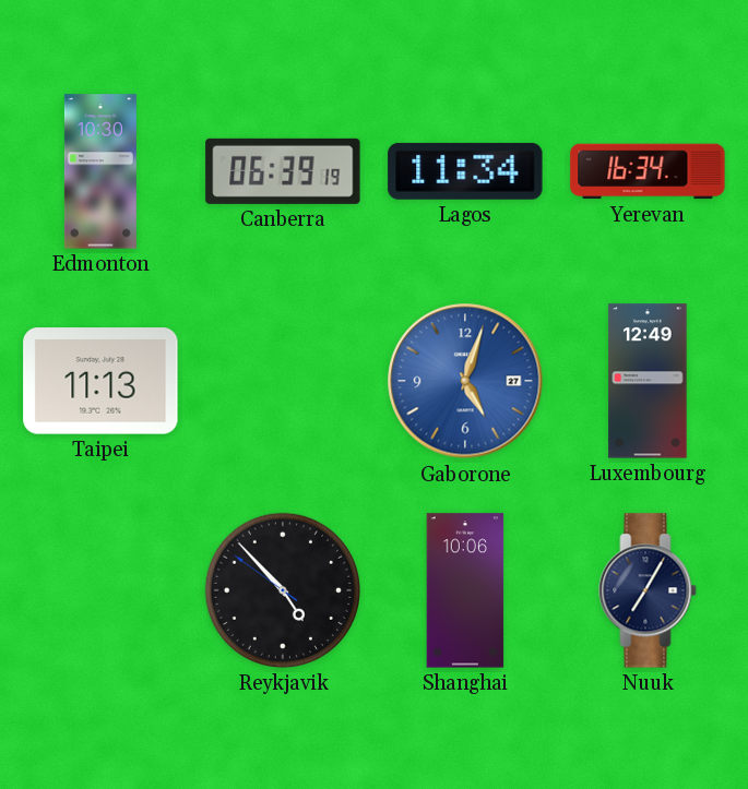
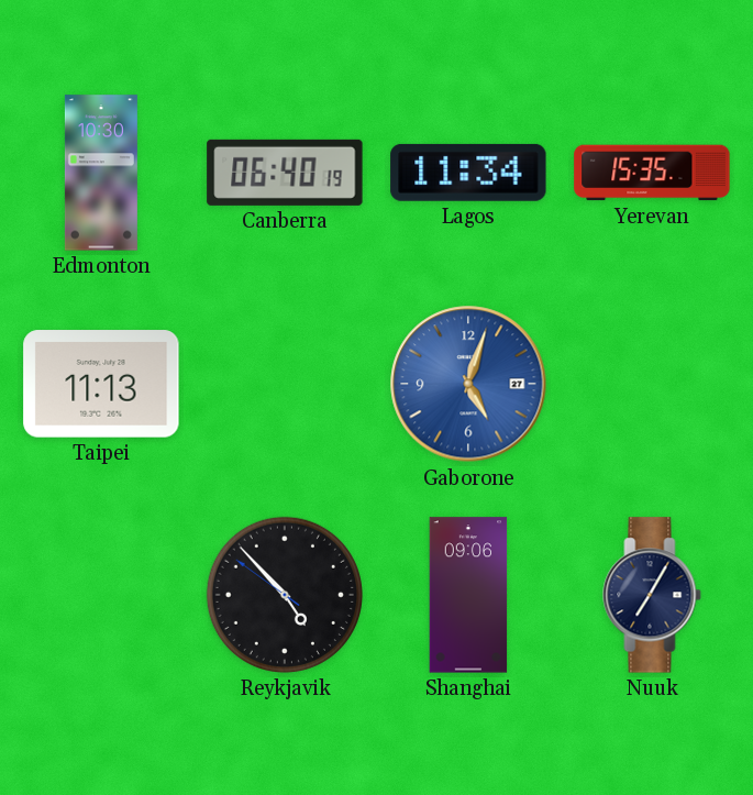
Canberra: 06:39 -> 06:40
Yerevan: 16:34 -> 15:35
Luxembourg: 12:49 -> none
Shanghai: 10:06 -> 09:06
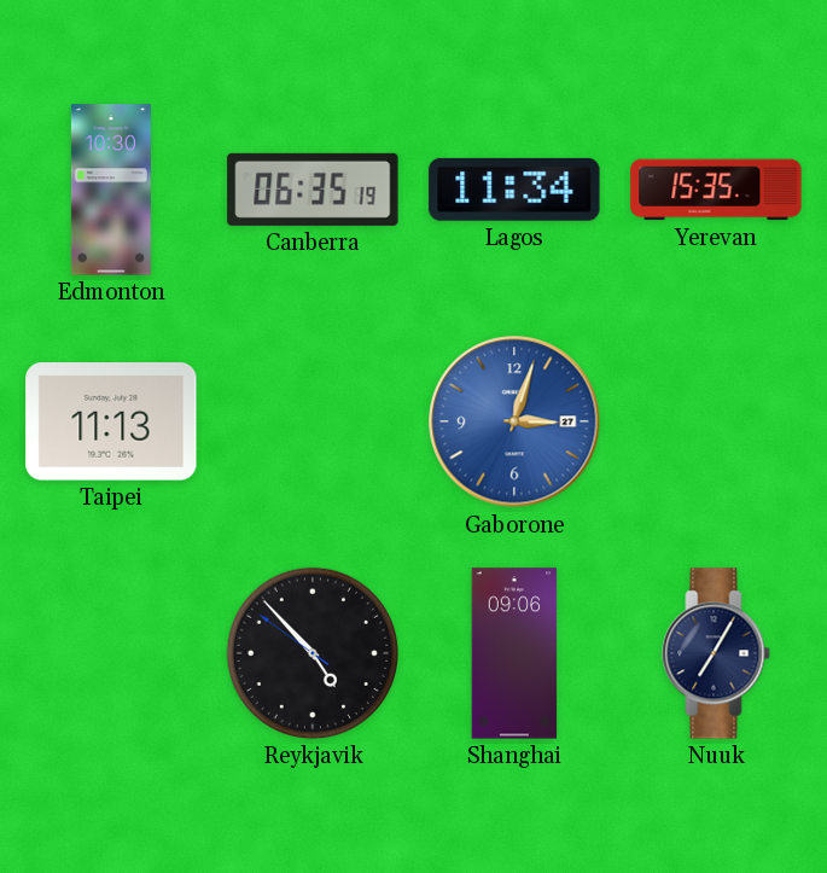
Canberra: 06:40 -> 06:35
Gaborone: 5:03 -> 3:03
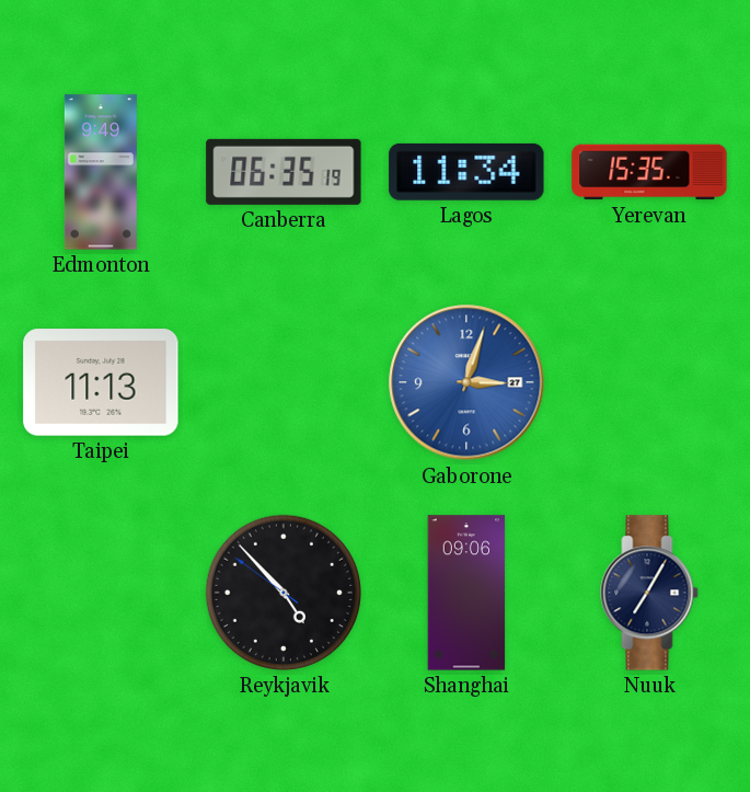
Edmonton: 10:30 -> 9:49
